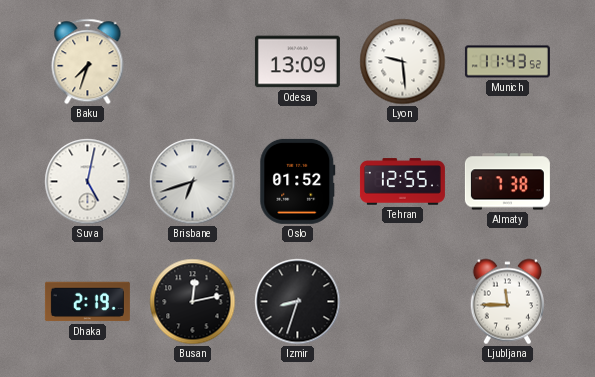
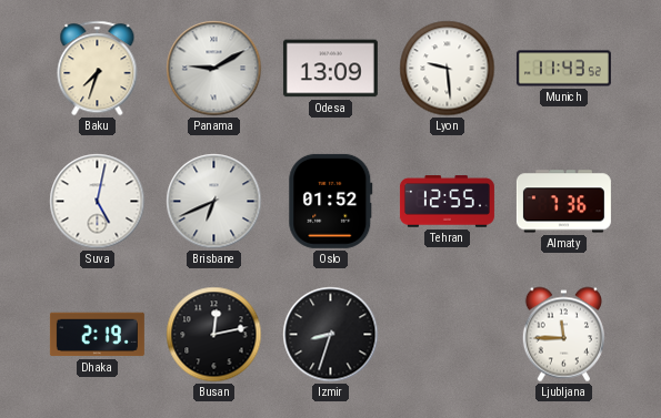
Panama: none -> 9:10
Brisbane: 6:42 -> 6:41
Almaty: 7:38 -> 7:36
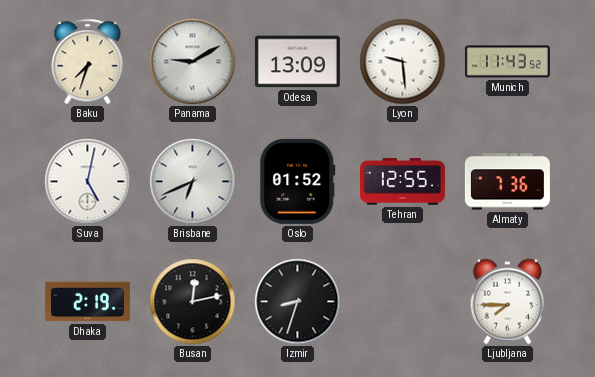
Ljubljana: 11:45 -> 7:45
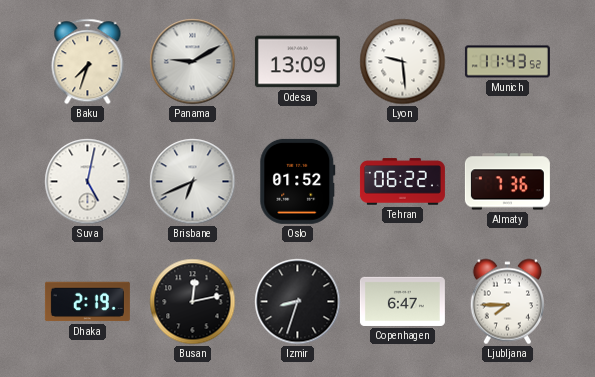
Tehran: 12:55 -> 06:22
Copenhagen: none -> 6:47
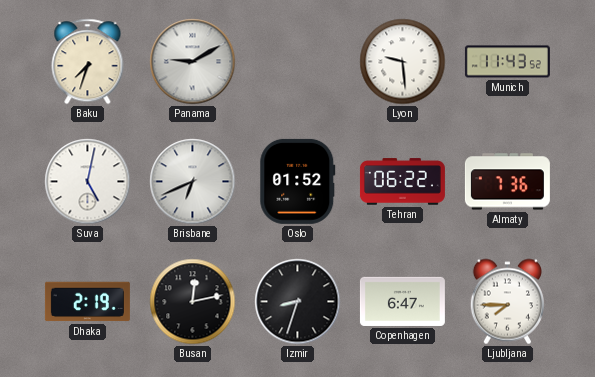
Odesa: 13:09 -> none
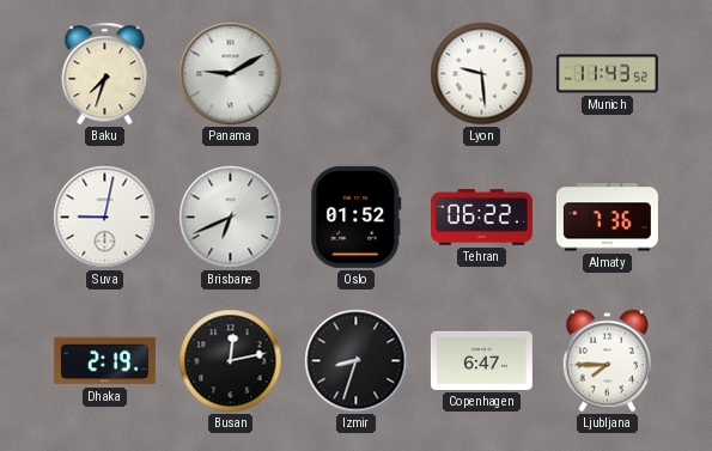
Suva: 5:02 -> 9:02
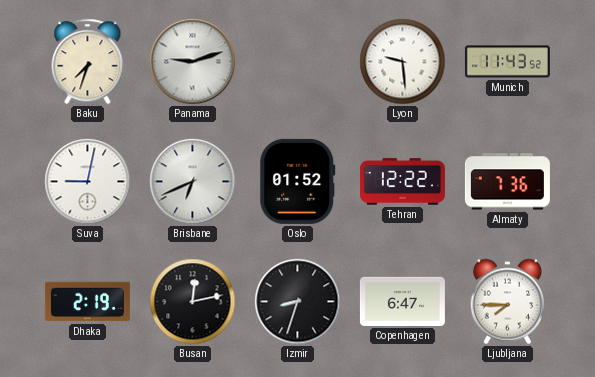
Panama: 9:10 -> 9:12
Tehran: 06:22 -> 12:22
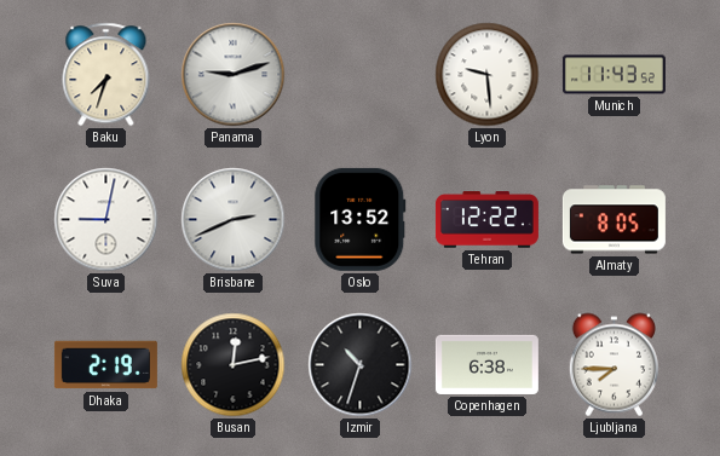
Brisbane: 6:41 -> 2:41
Oslo: 01:52 -> 13:52
Almaty: 7:36 -> 8:05
Izmir: 8:33 -> 10:33
Copenhagen: 6:47 -> 6:38
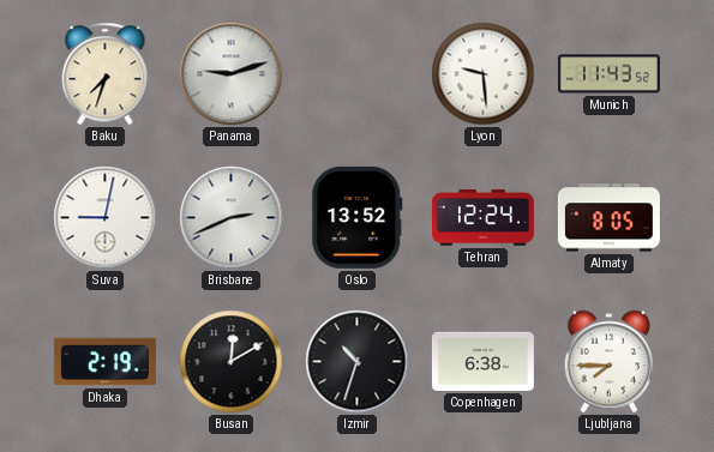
Tehran: 12:22 -> 12:24
Busan: 12:13 -> 12:10
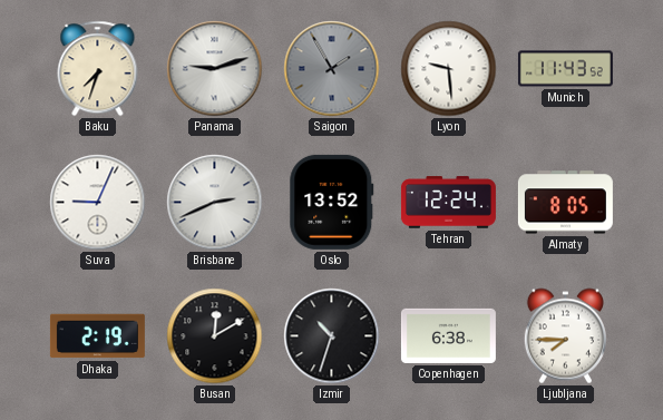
Saigon: none -> 1:55
Suva: 9:02 -> 9:04
